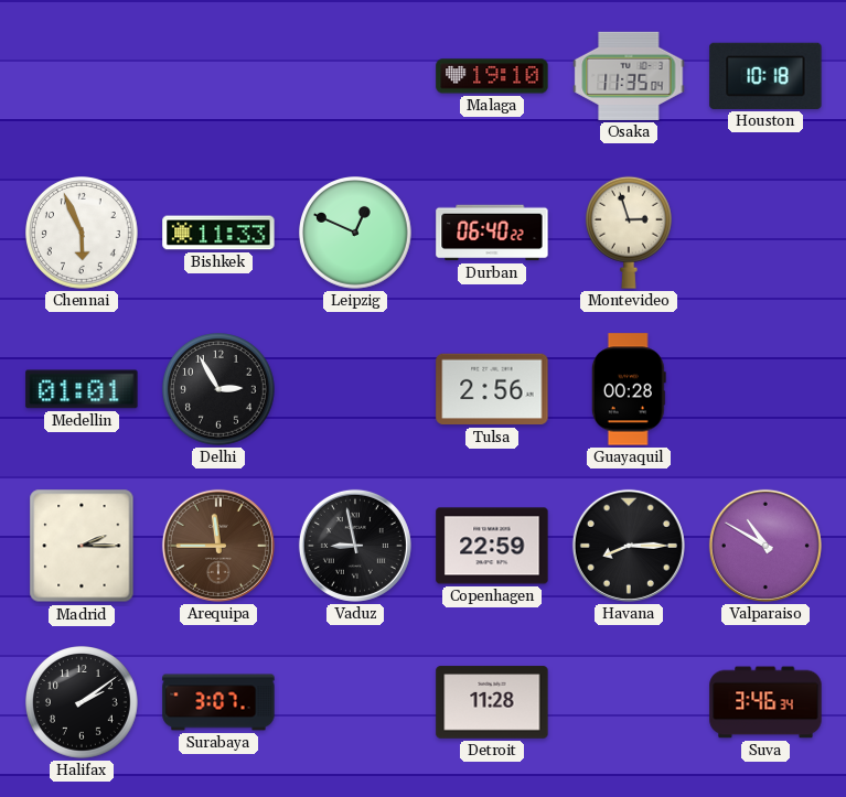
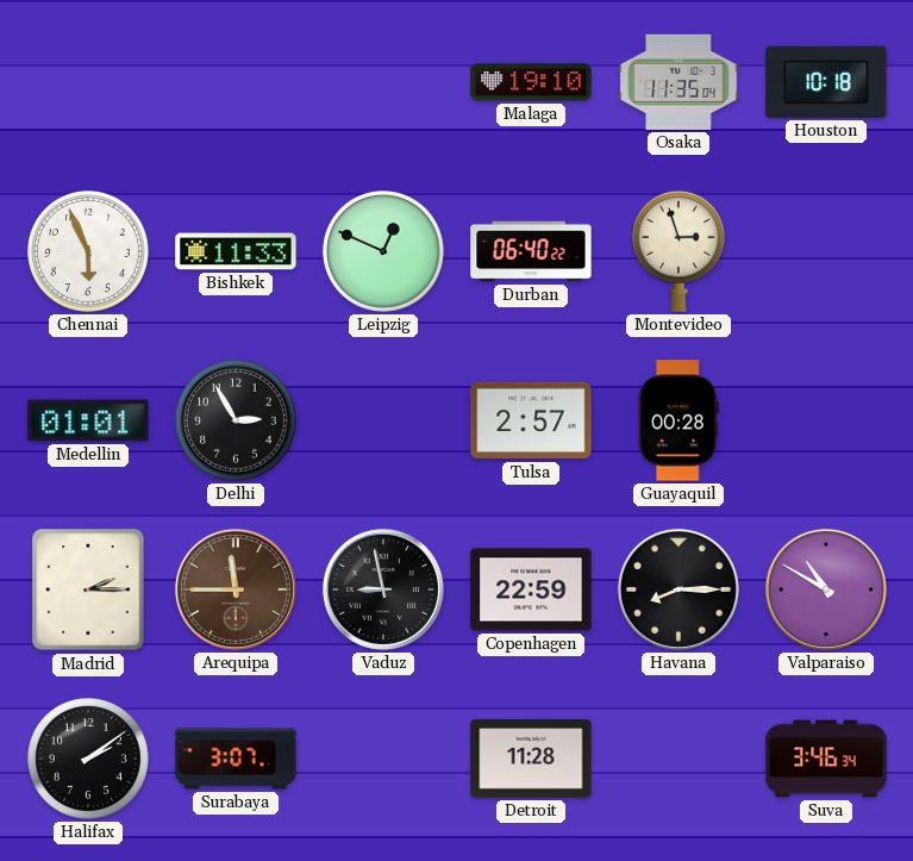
Tulsa: 2:56 -> 2:57
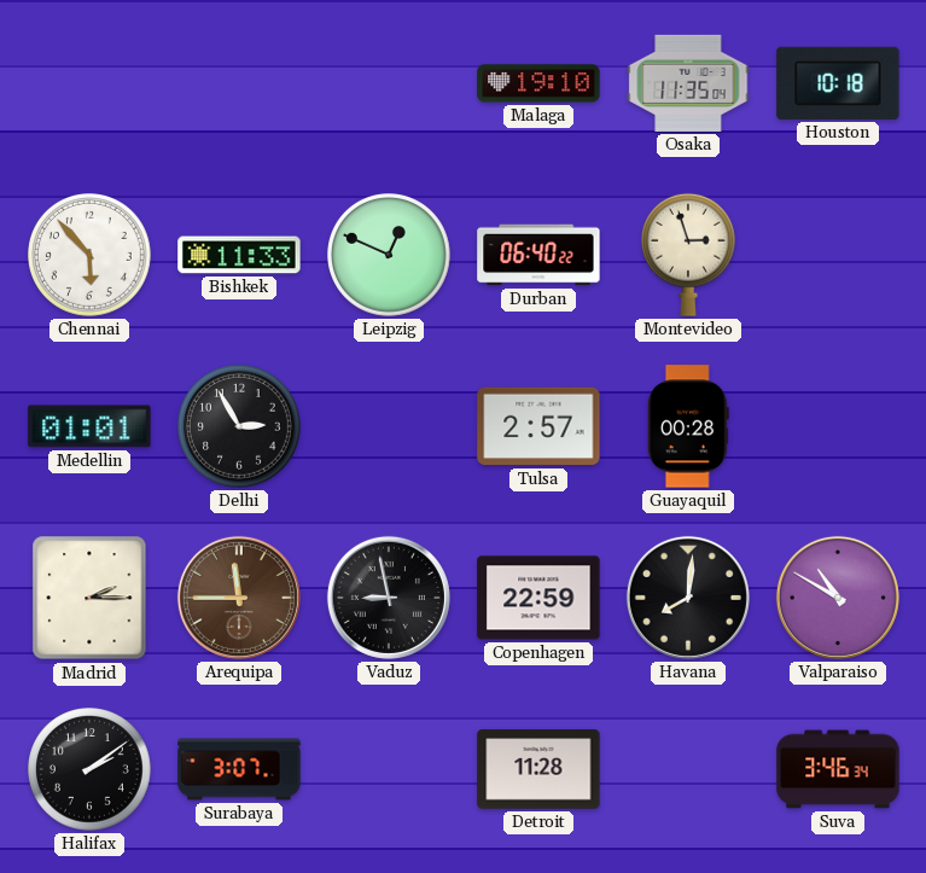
Chennai: 5:56 -> 5:53
Havana: 8:15 -> 8:01
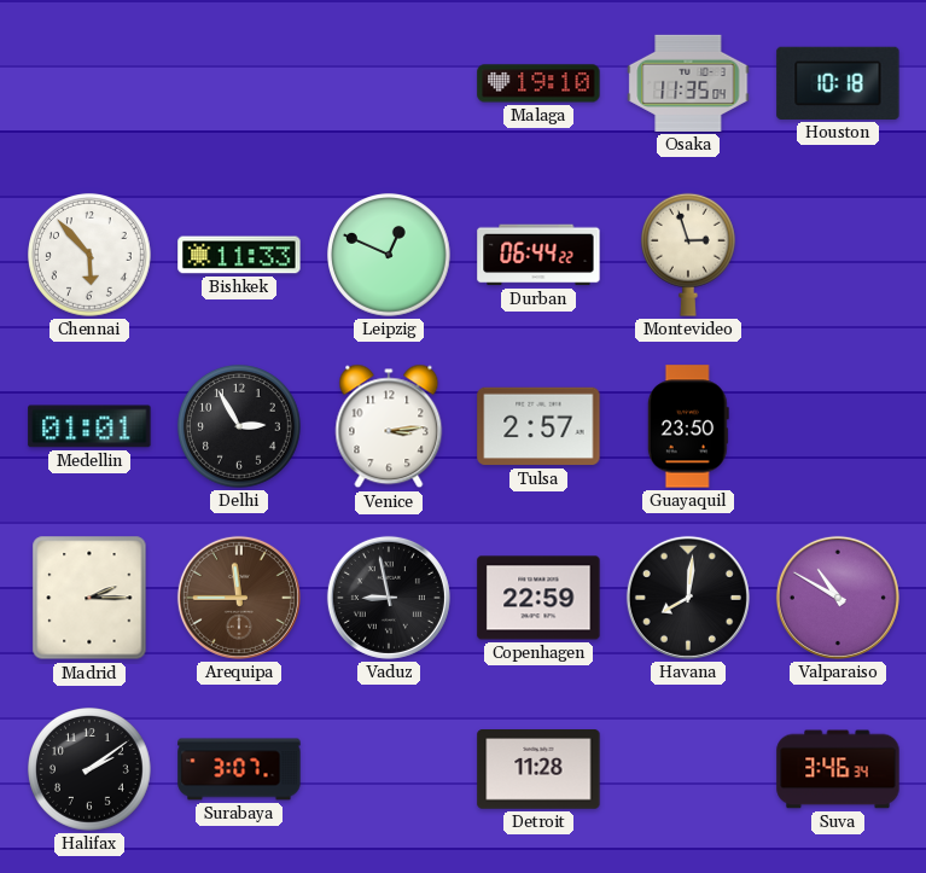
Durban: 06:40 -> 06:44
Venice: none -> 3:14
Guayaquil: 00:28 -> 23:50
